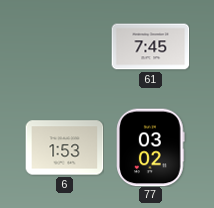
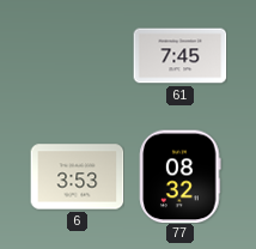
6: 1:53 -> 3:53
77: 03:02 -> 08:32
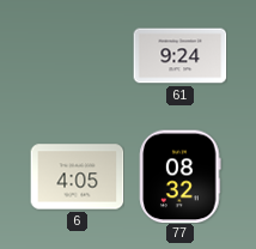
61: 7:45 -> 9:24
6: 3:53 -> 4:05
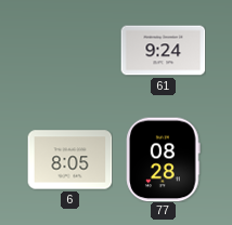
6: 4:05 -> 8:05
77: 08:32 -> 08:28
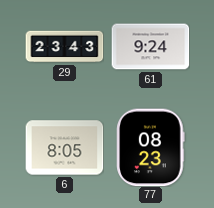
29: none -> 23:43
77: 08:28 -> 08:23
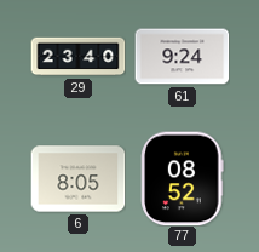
29: 23:43 -> 23:40
77: 08:23 -> 08:52
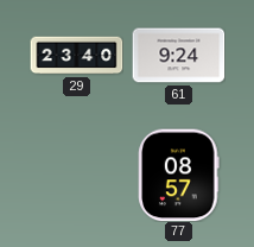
6: 8:05 -> none
77: 08:52 -> 08:57
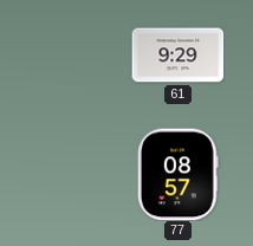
29: 23:40 -> none
61: 9:24 -> 9:29
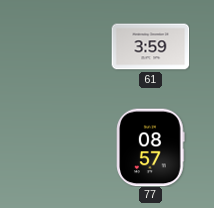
61: 9:29 -> 3:59
